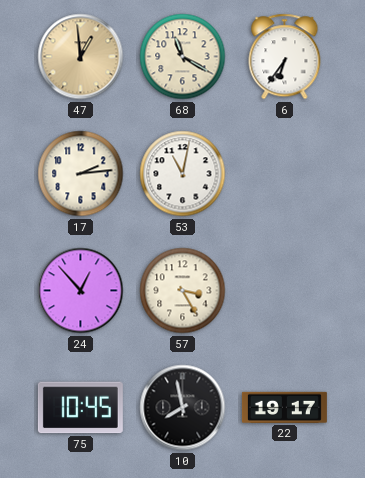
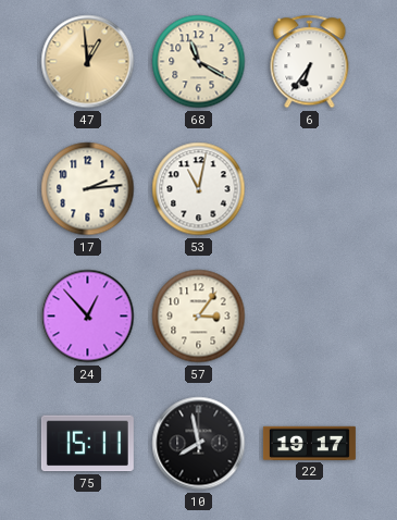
57: 3:25 -> 3:06
75: 10:45 -> 15:11
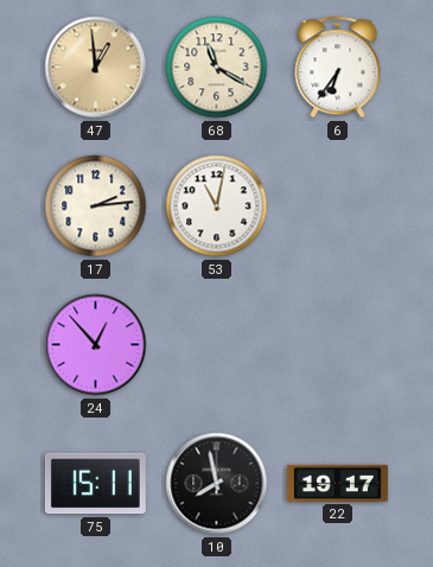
57: 3:06 -> none
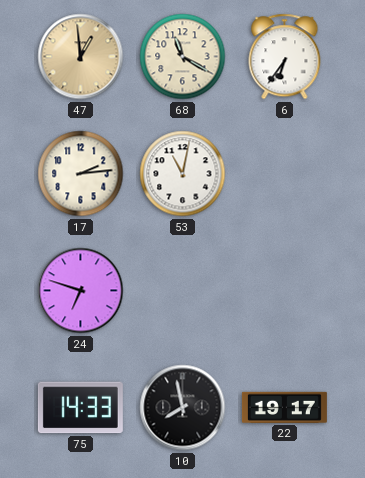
24: 12:53 -> 6:48
75: 15:11 -> 14:33
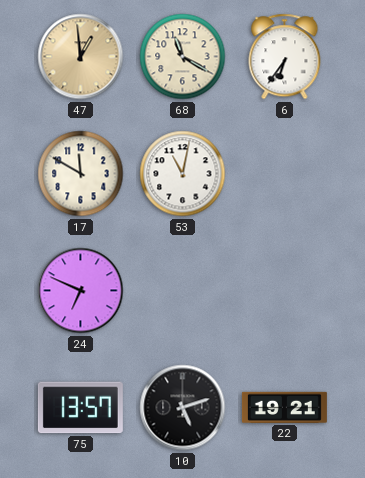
17: 2:14 -> 11:50
24: 6:48 -> 6:49
75: 14:33 -> 13:57
10: 7:58 -> 5:12
22: 19:17 -> 19:21
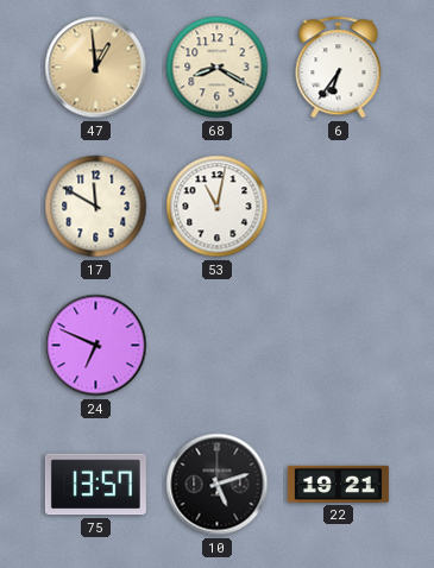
68: 11:20 -> 8:20
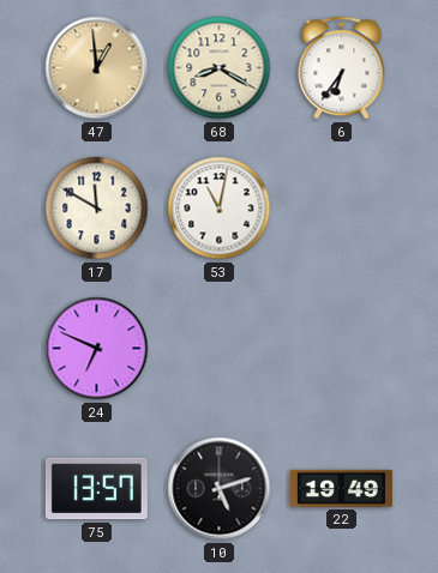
22: 19:21 -> 19:49
